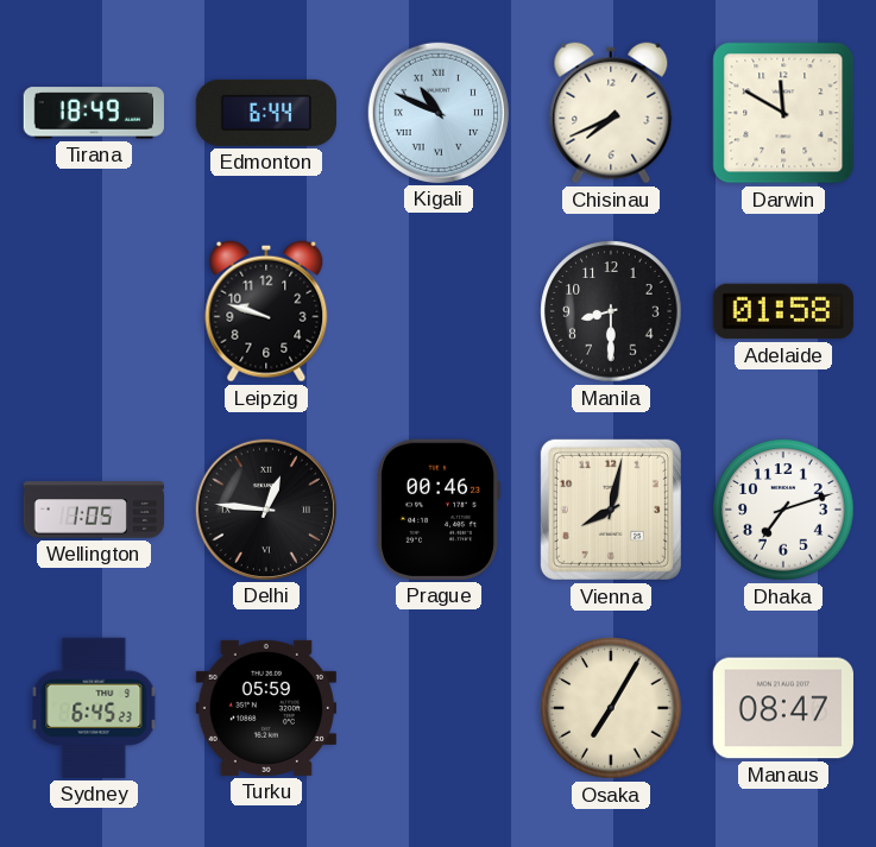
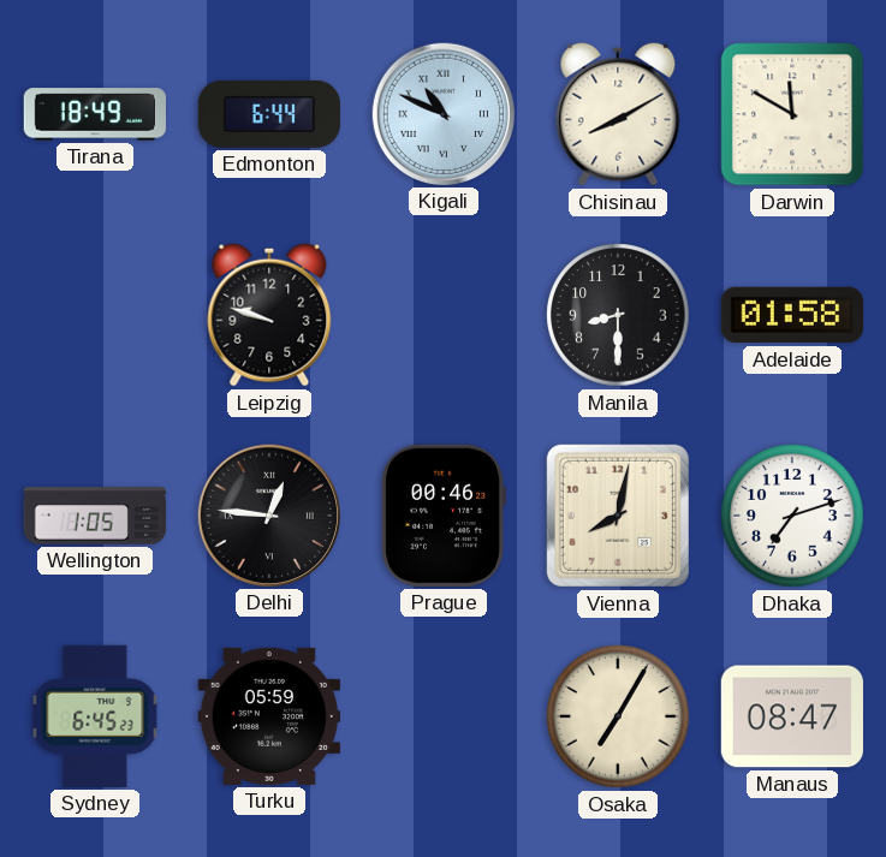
Chisinau: 7:41 -> 8:10
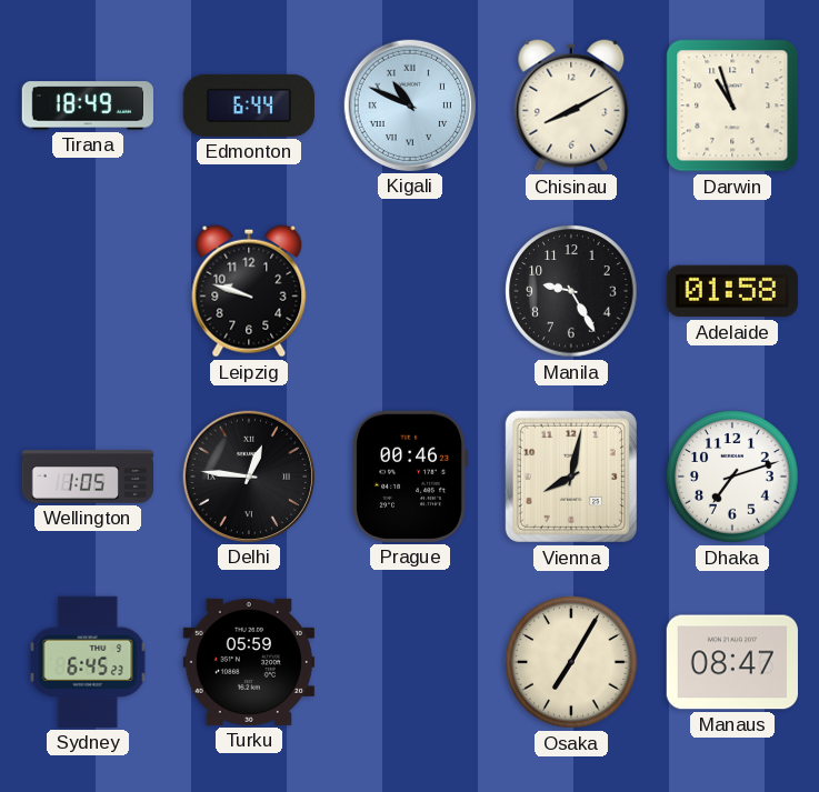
Darwin: 11:50 -> 10:57
Manila: 8:30 -> 9:25
